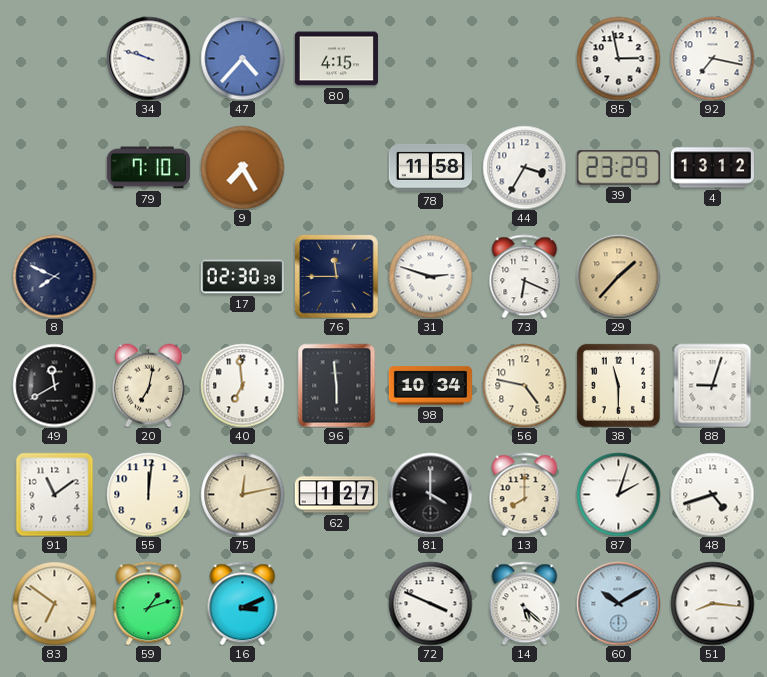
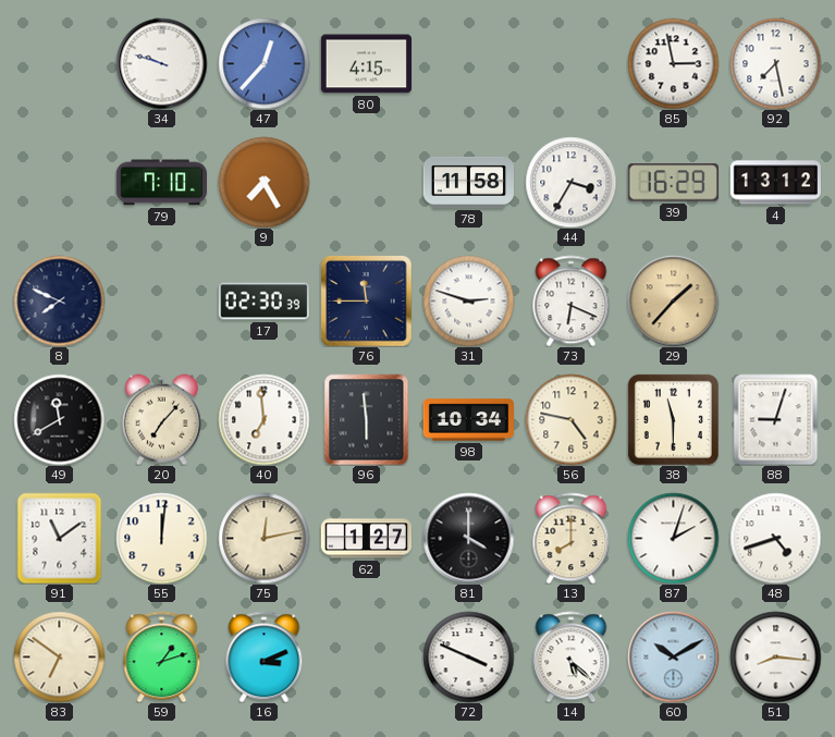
47: 4:37 -> 12:37
92: 7:17 -> 7:28
39: 23:29 -> 16:29
20: 7:02 -> 7:07
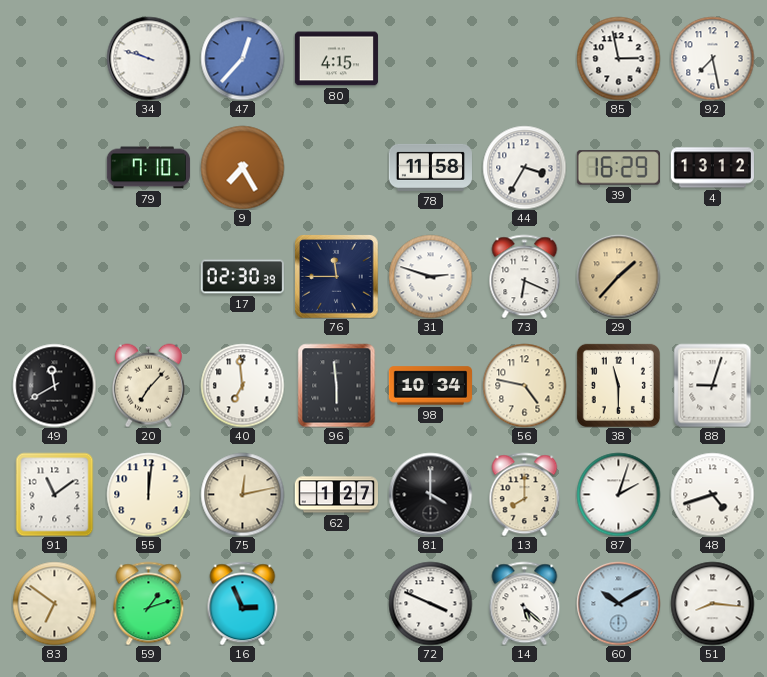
8: 7:49 -> none
16: 3:11 -> 2:56
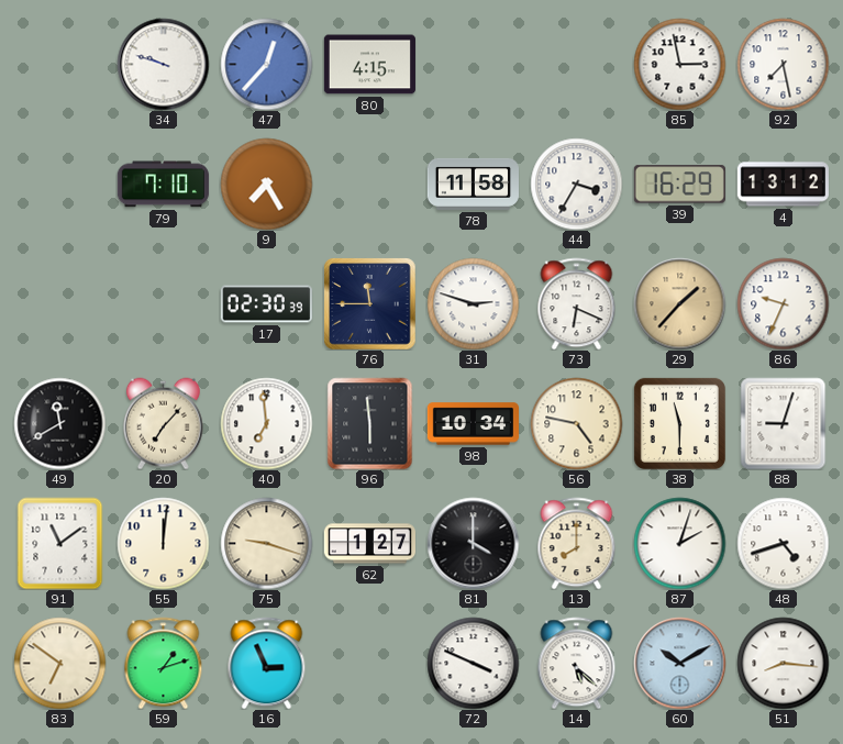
86: none -> 9:34
75: 12:13 -> 9:18
